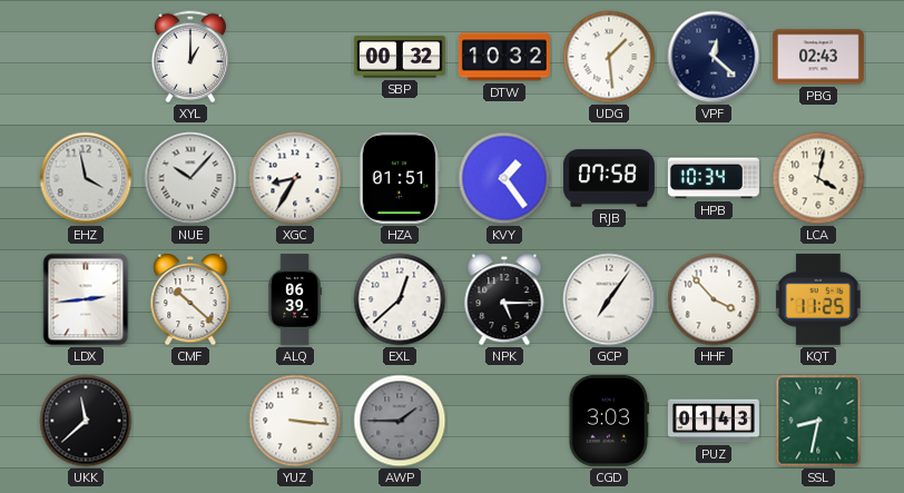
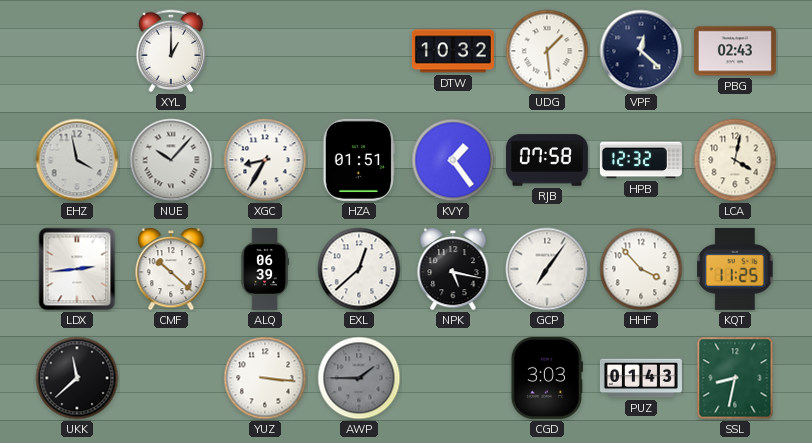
SBP: 00:32 -> none
HPB: 10:34 -> 12:32
NPK: 5:15 -> 5:17
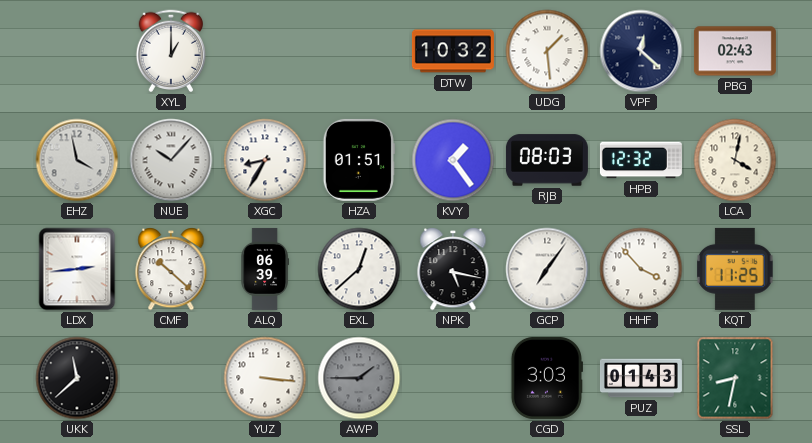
RJB: 07:58 -> 08:03
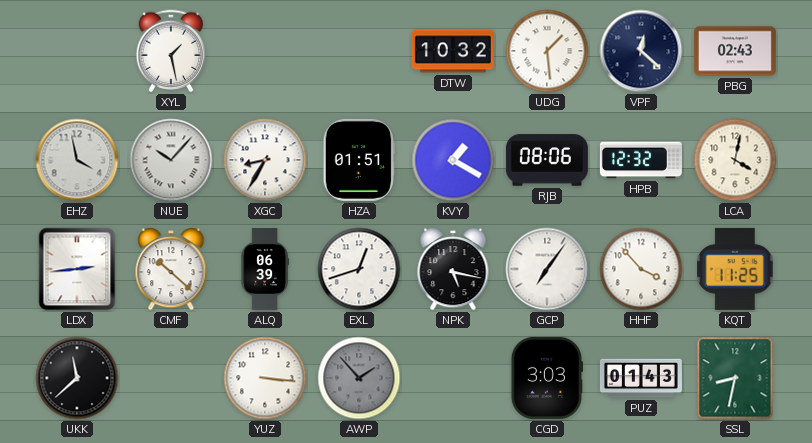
XYL: 1:00 -> 1:28
KVY: 1:24 -> 1:20
RJB: 08:03 -> 08:06
EXL: 12:38 -> 12:42
AWP: 1:45 -> 1:53
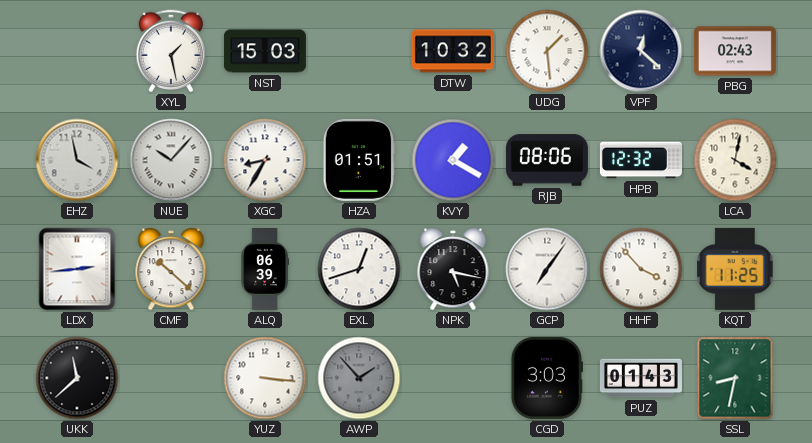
NST: none -> 15:03
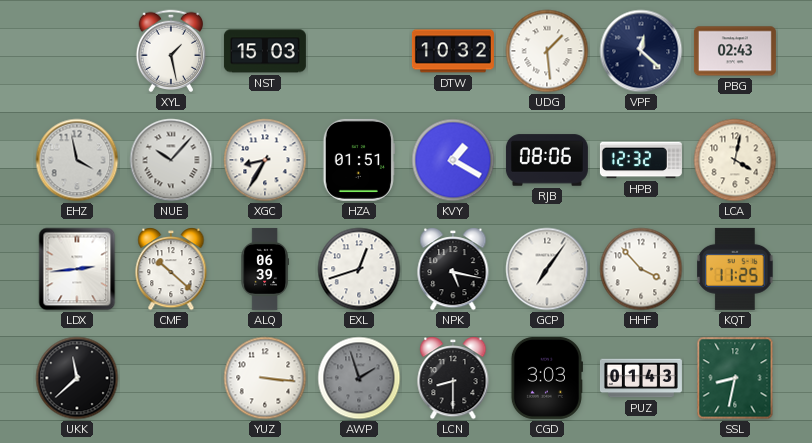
AWP: 1:53 -> 1:57
LCN: none -> 8:30
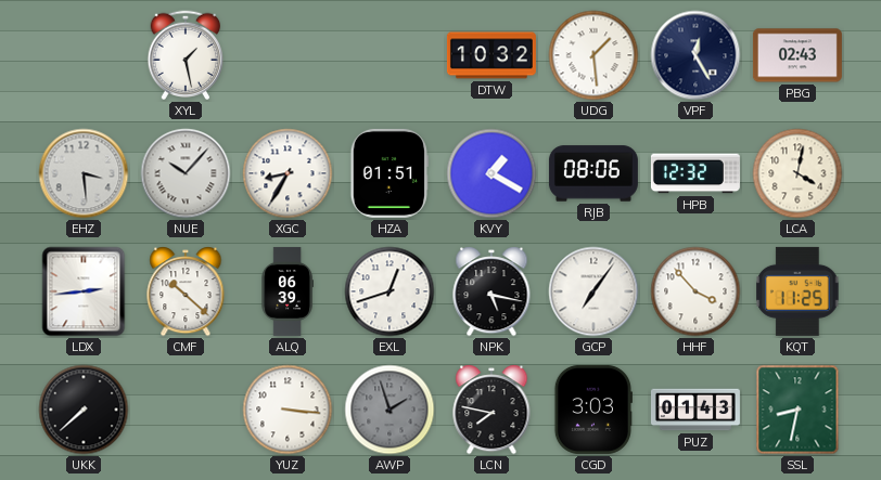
NST: 15:03 -> none
VPF: 12:22 -> 12:25
EHZ: 3:58 -> 3:29
UKK: 11:38 -> 7:38
LCN: 8:30 -> 7:47
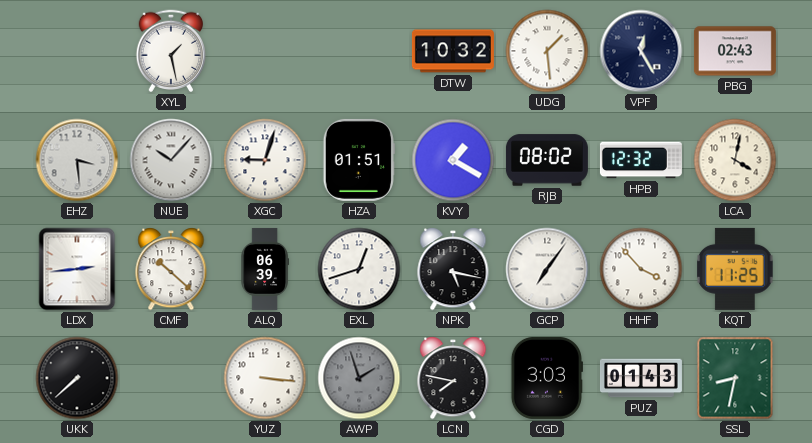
XGC: 8:35 -> 9:03
RJB: 08:06 -> 08:02
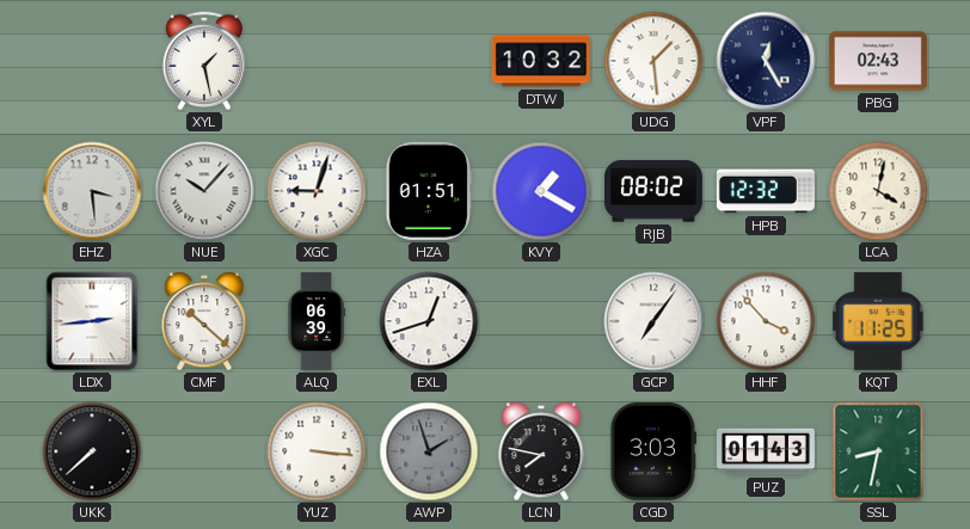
NPK: 5:17 -> none
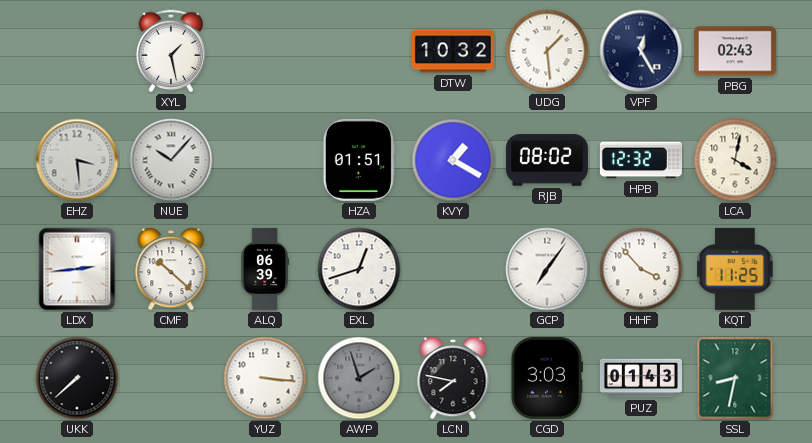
XGC: 9:03 -> none
